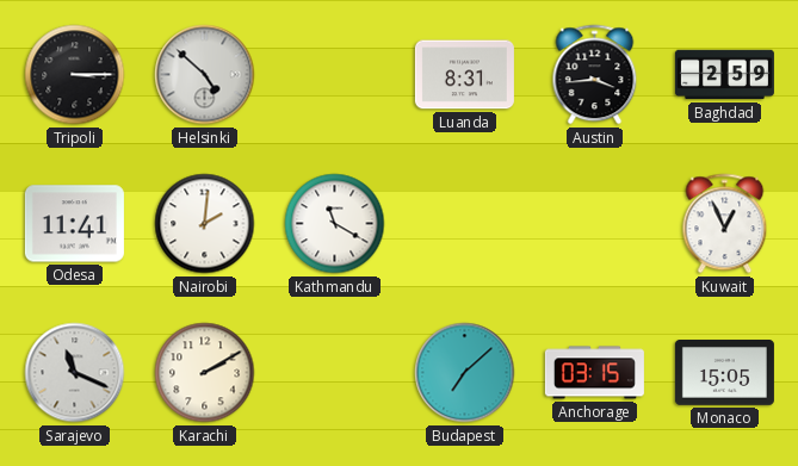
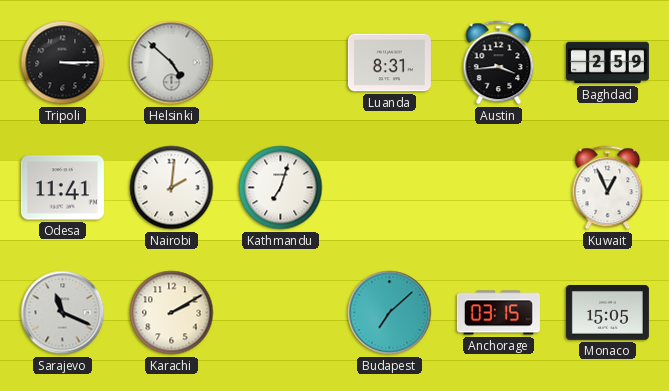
Kathmandu: 11:20 -> 7:03
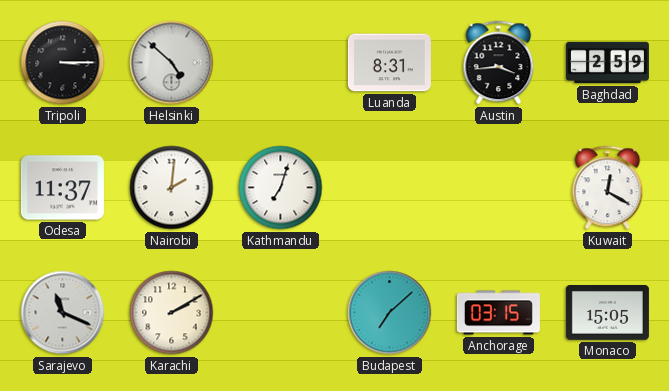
Odesa: 11:41 -> 11:37
Kuwait: 12:56 -> 12:20
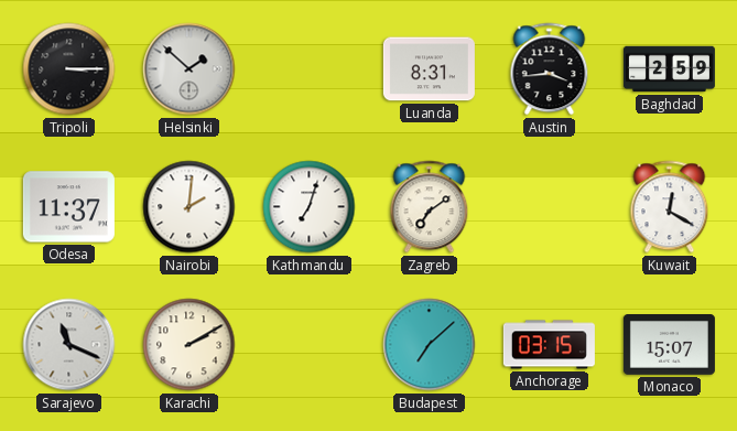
Helsinki: 4:52 -> 1:52
Zagreb: none -> 7:09
Monaco: 15:05 -> 15:07
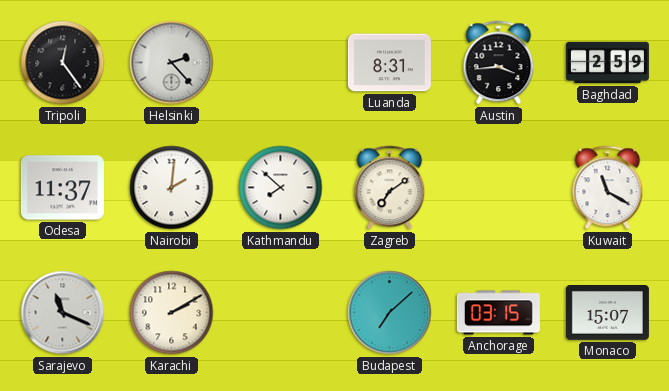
Tripoli: 3:15 -> 12:24
Helsinki: 1:52 -> 2:23
Kathmandu: 7:03 -> 7:52
Kuwait: 12:20 -> 11:20
